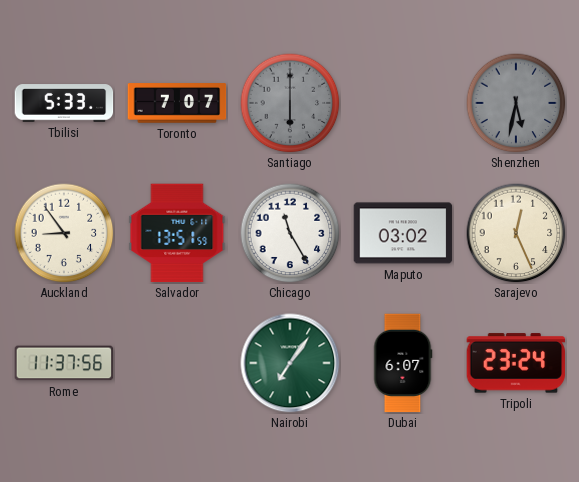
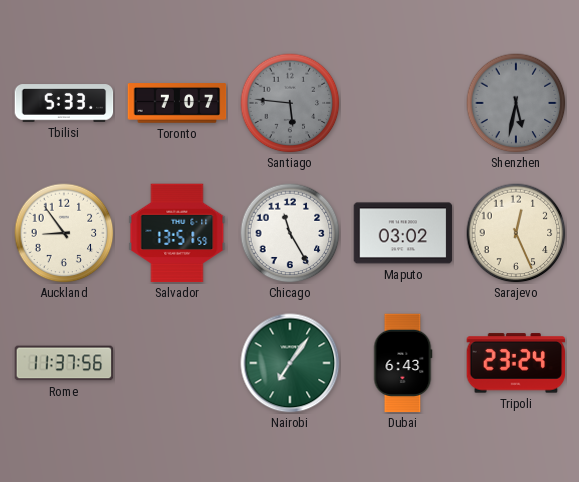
Santiago: 6:00 -> 5:46
Dubai: 6:07 -> 6:43
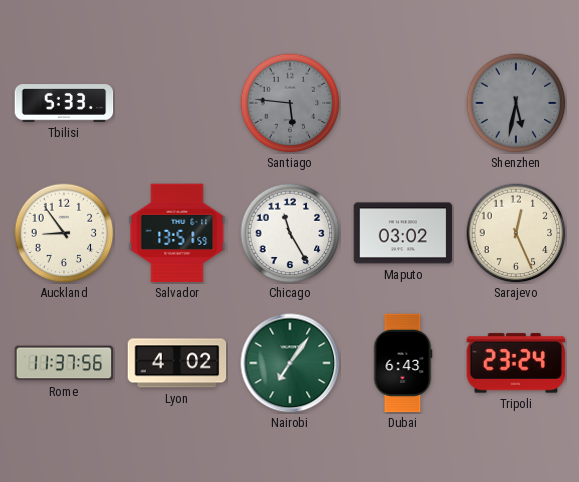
Toronto: 7:07 -> none
Lyon: none -> 4:02
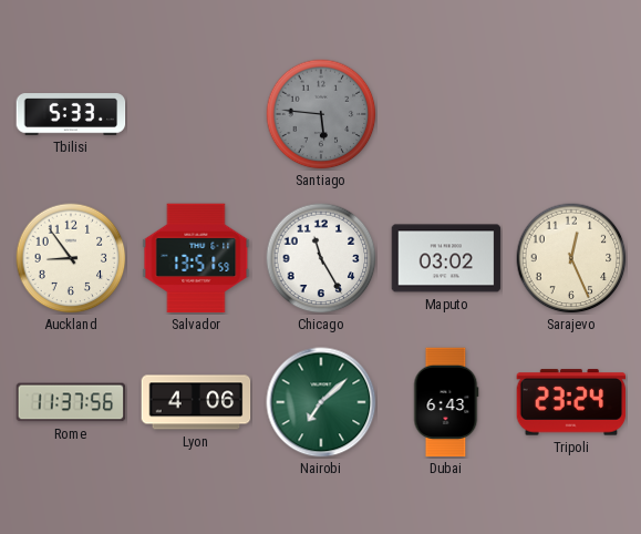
Shenzhen: 5:32 -> none
Lyon: 4:02 -> 4:06
Nairobi: 7:06 -> 7:08
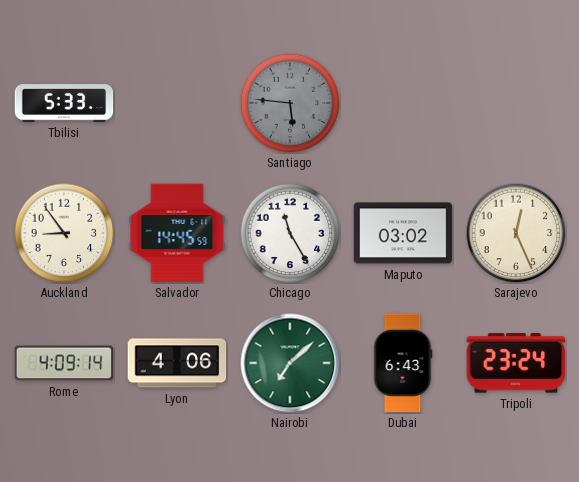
Salvador: 13:51 -> 14:45
Rome: 11:37 -> 4:09
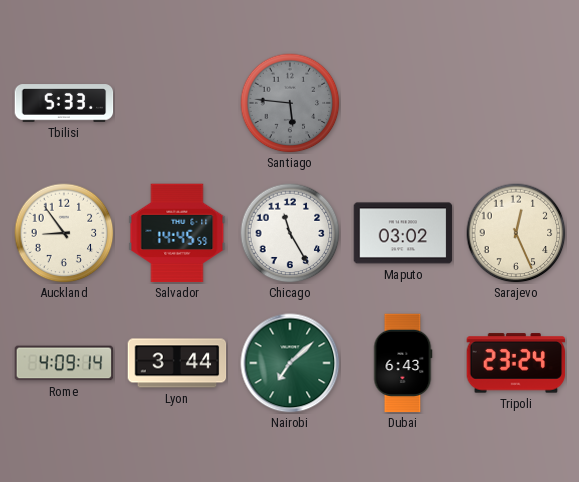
Lyon: 4:06 -> 3:44
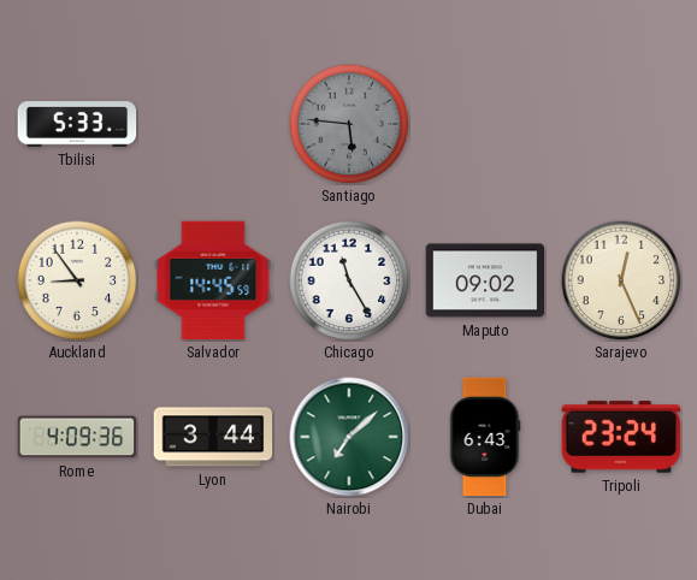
Maputo: 03:02 -> 09:02
Rome: 4:09:14 -> 4:09:36
